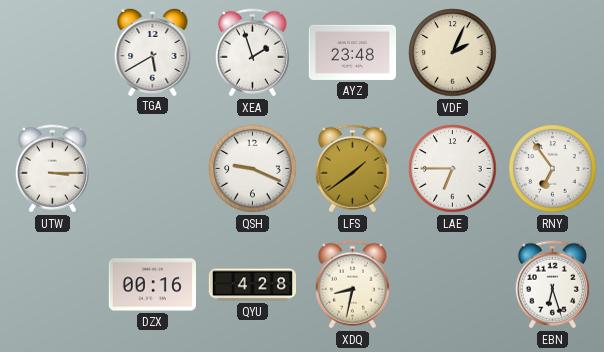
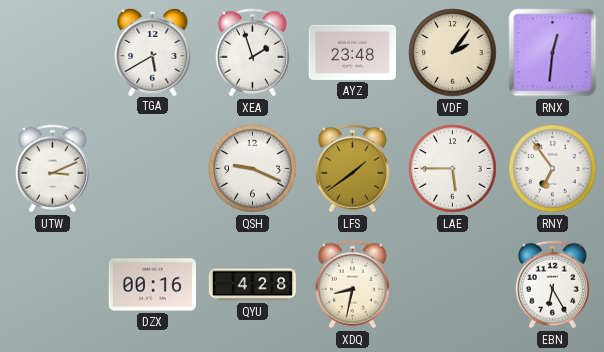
VDF: 2:04 -> 2:06
RNX: none -> 12:31
UTW: 3:15 -> 3:11
LAE: 6:45 -> 5:45
EBN: 6:27 -> 6:25
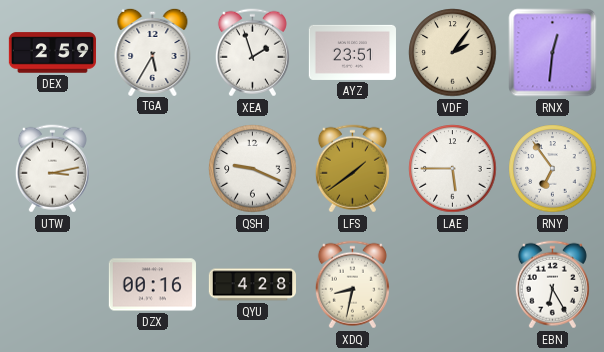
DEX: none -> 2:59
TGA: 5:40 -> 5:35
AYZ: 23:48 -> 23:51
UTW: 3:11 -> 3:13
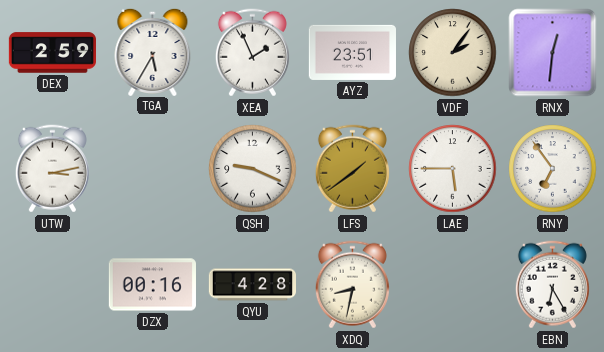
XEA: 1:57 -> 1:56
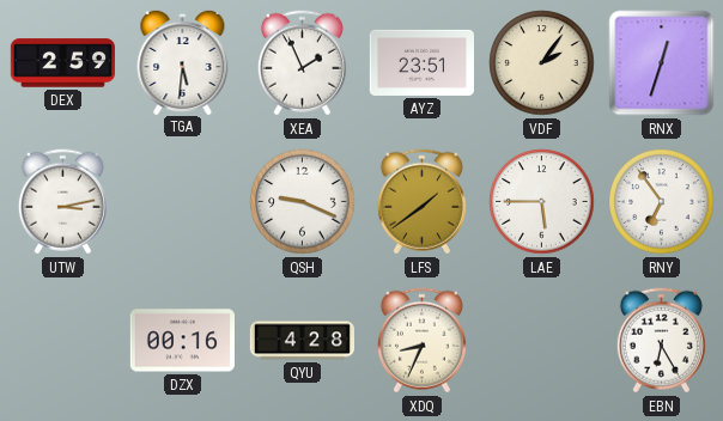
TGA: 5:35 -> 5:31
RNX: 12:31 -> 12:33
XDQ: 8:32 -> 8:34
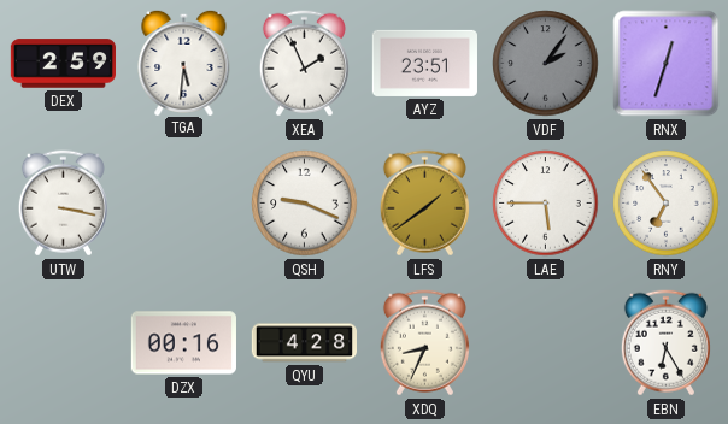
VDF dial: cream -> grey
UTW: 3:13 -> 3:17
